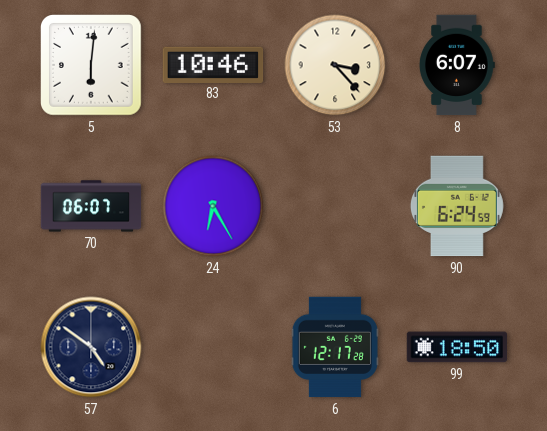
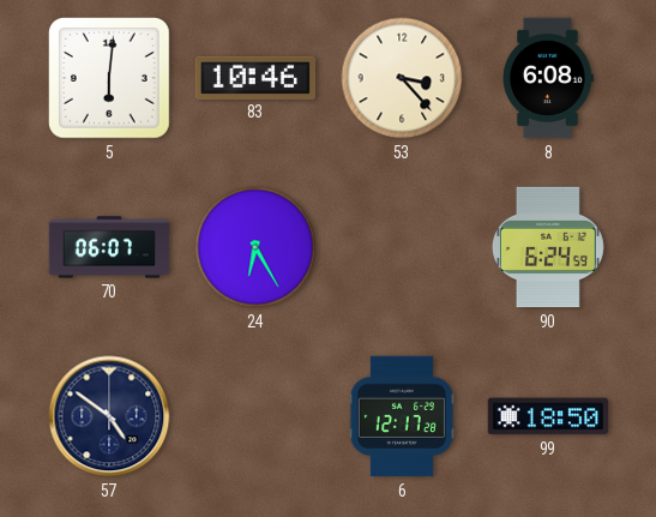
8: 6:07 -> 6:08
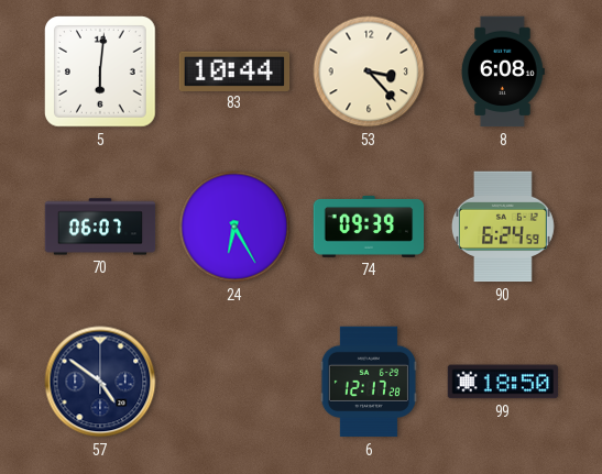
83: 10:46 -> 10:44
74: none -> 09:39
